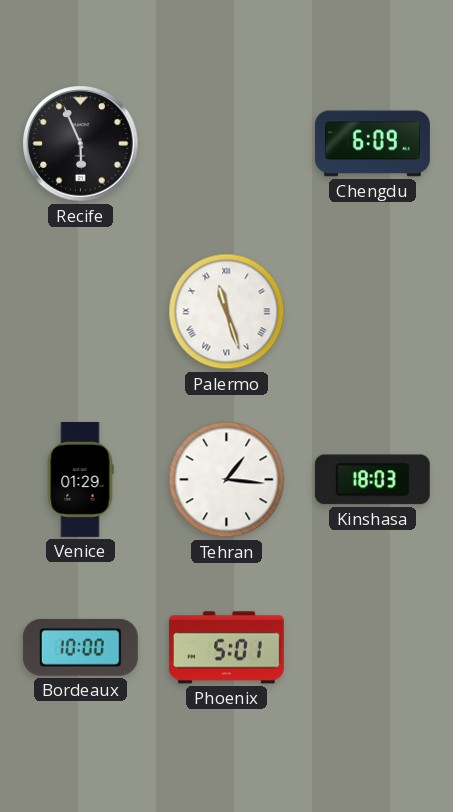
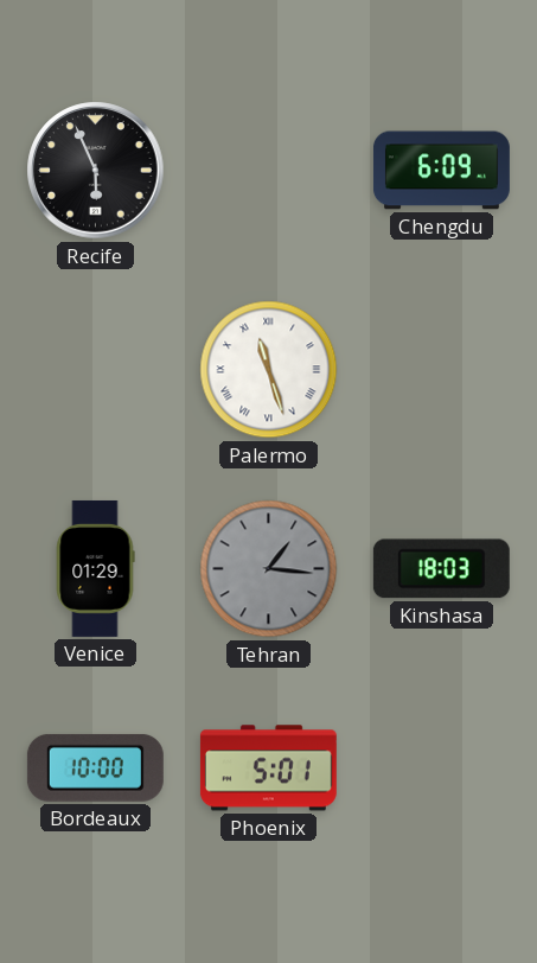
Tehran dial: white -> grey
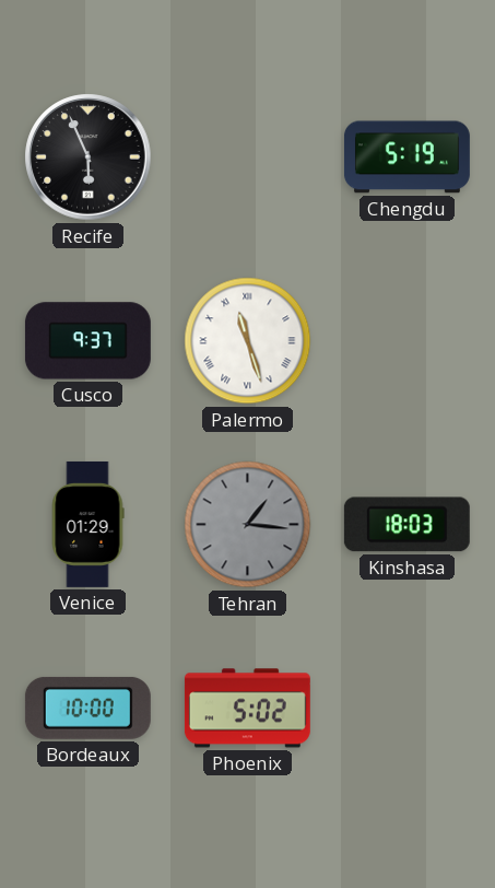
Chengdu: 6:09 -> 5:19
Cusco: none -> 9:37
Phoenix: 5:01 -> 5:02
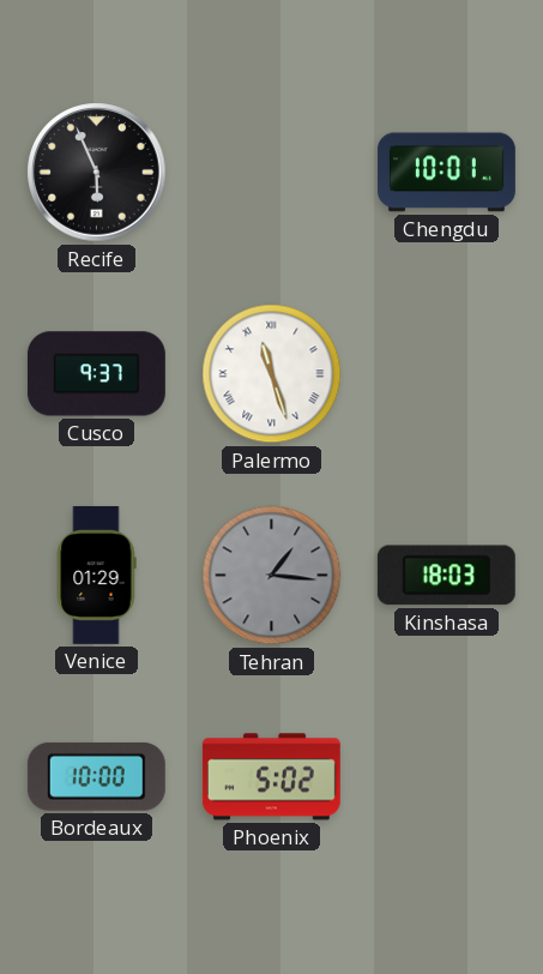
Chengdu: 5:19 -> 10:01
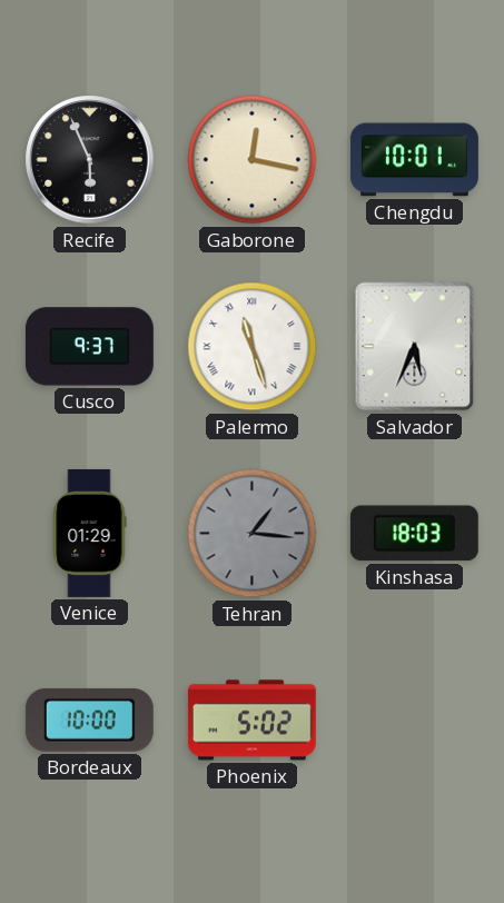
Gaborone: none -> 12:17
Salvador: none -> 5:34
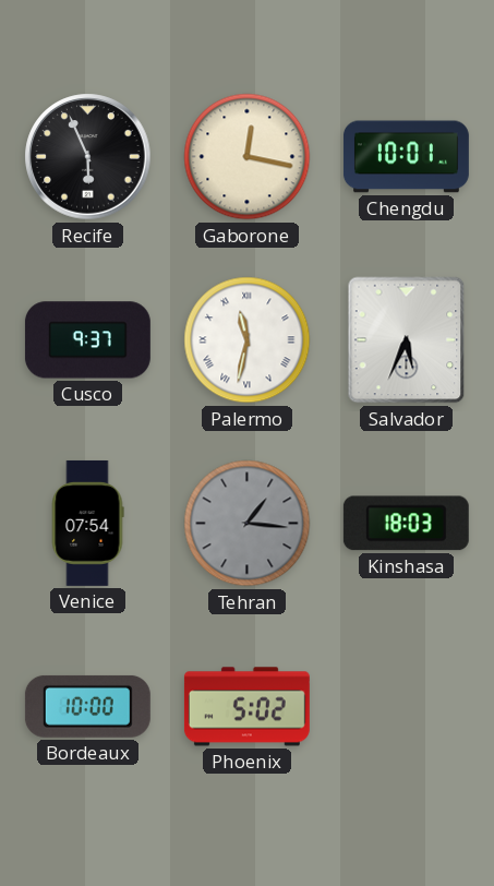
Palermo: 11:27 -> 11:32
Venice: 01:29 -> 07:54
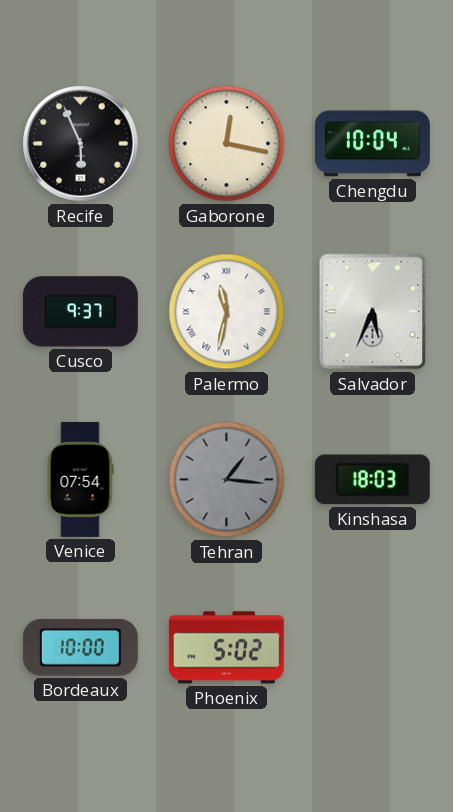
Chengdu: 10:01 -> 10:04
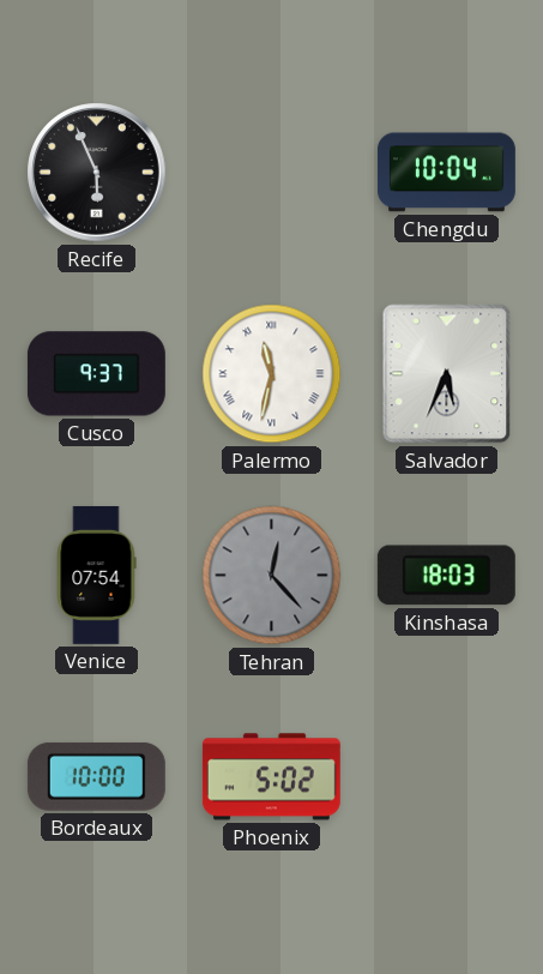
Gaborone: 12:17 -> none
Tehran: 1:16 -> 12:23
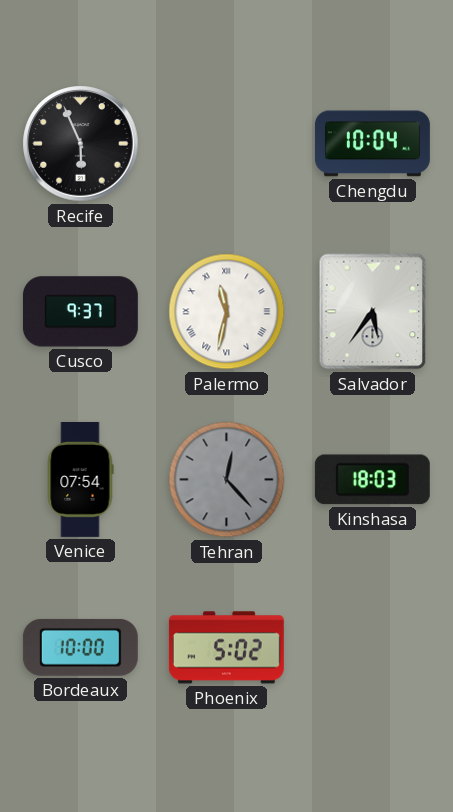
Salvador: 5:34 -> 5:36
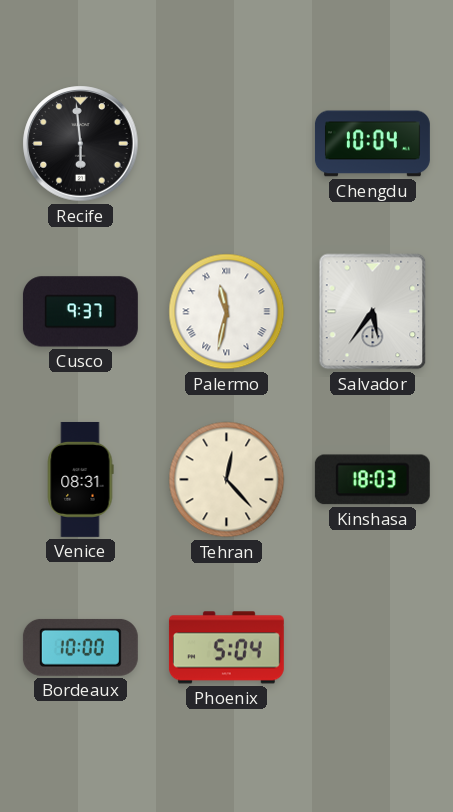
Recife: 5:56 -> 5:59
Venice: 07:54 -> 08:31
Tehran dial: grey -> cream
Phoenix: 5:02 -> 5:04
